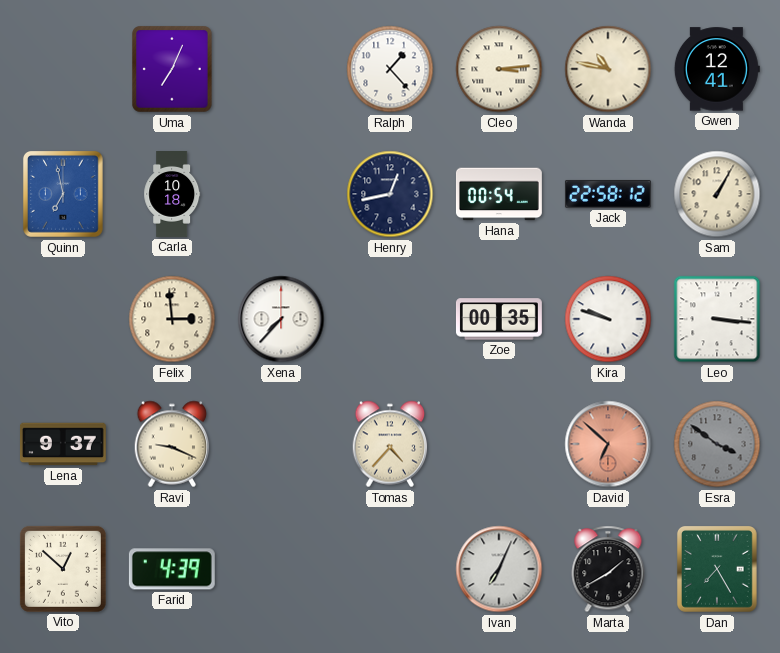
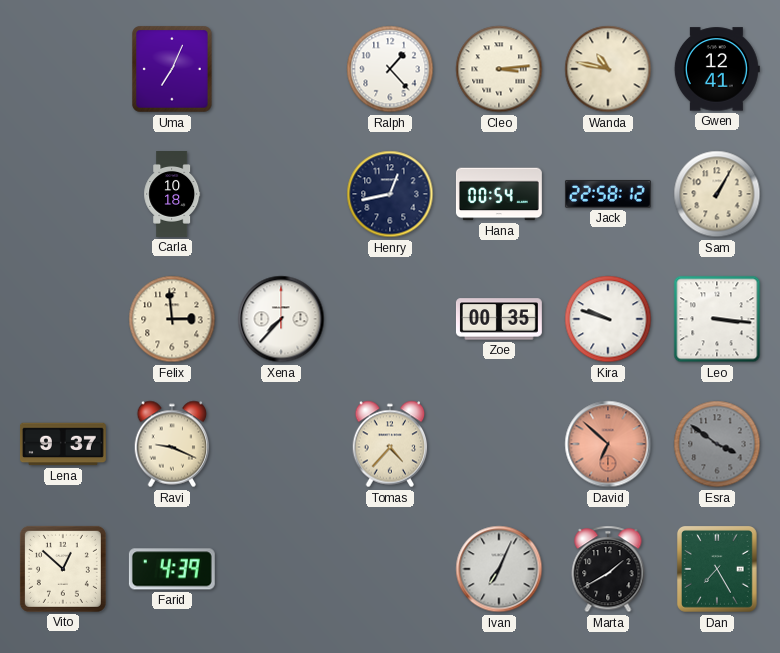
Quinn: 6:58 -> none
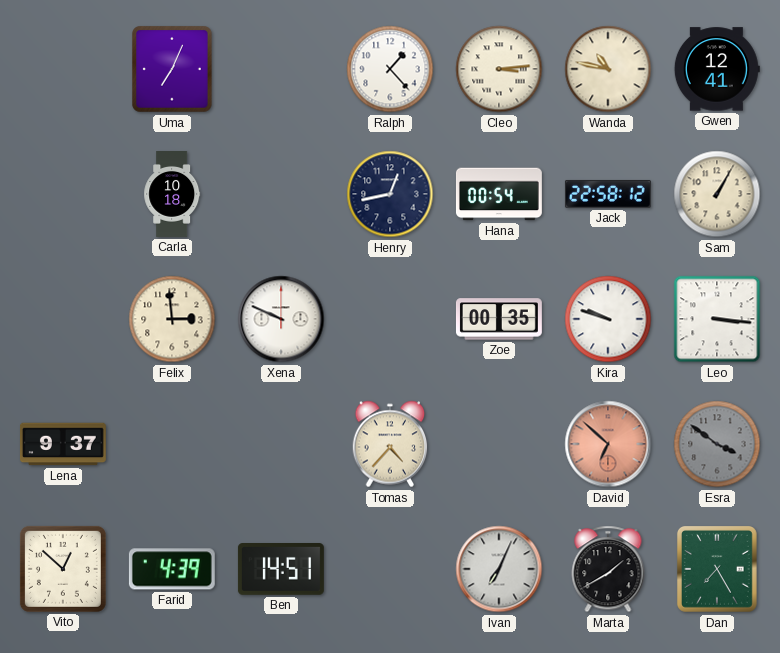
Xena: 7:37 -> 9:49
Ravi: 9:19 -> none
Ben: none -> 14:51
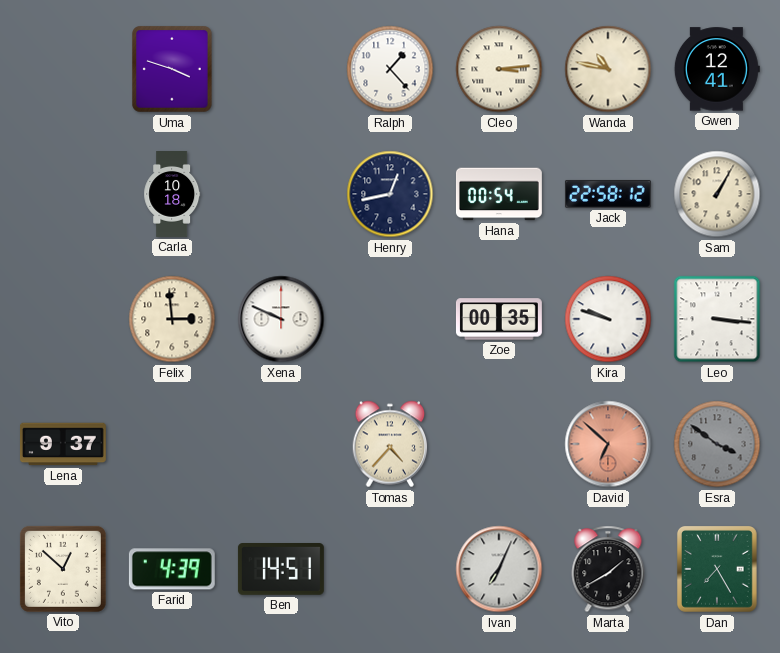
Uma: 7:04 -> 3:48
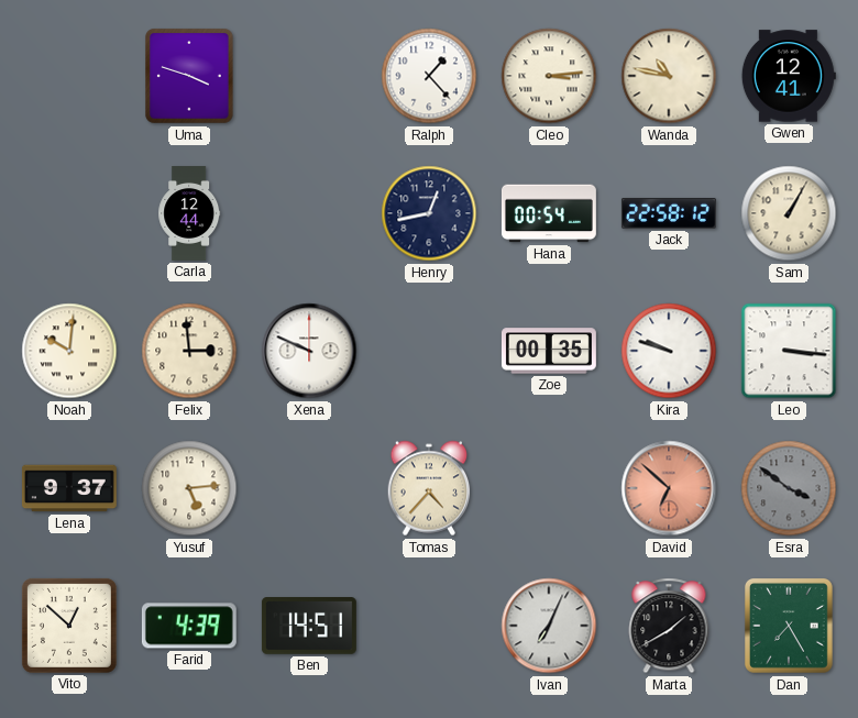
Carla: 10:18 -> 12:44
Noah: none -> 10:01
Yusuf: none -> 5:14
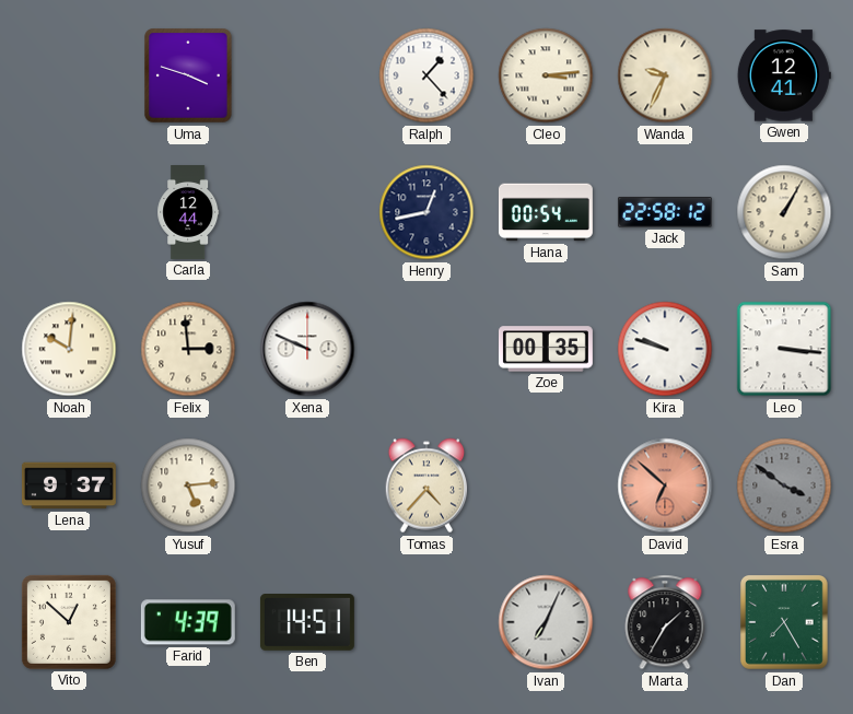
Wanda: 10:47 -> 9:34
Marta: 1:40 -> 1:35
